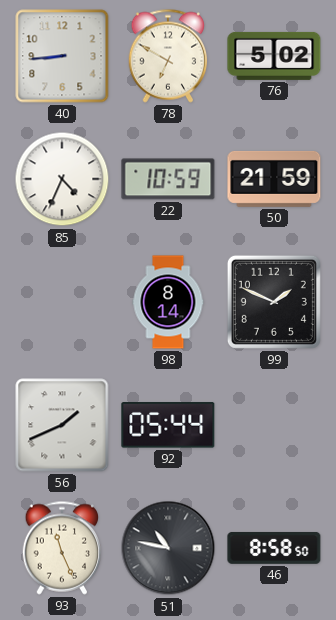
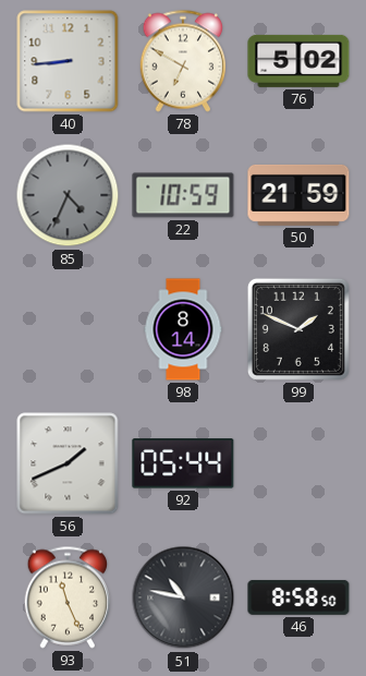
85 dial: white -> grey
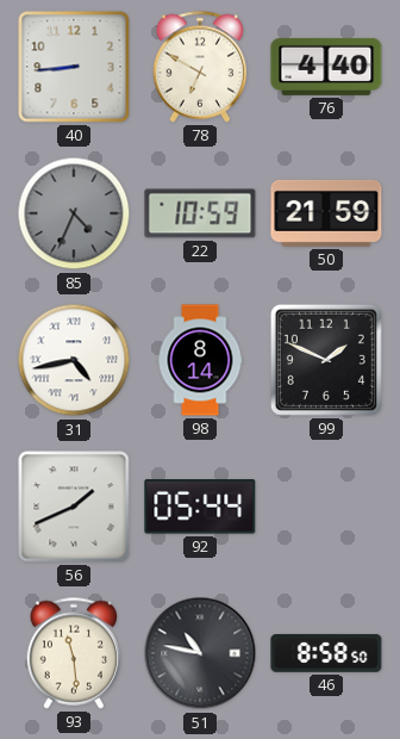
76: 5:02 -> 4:40
31: none -> 4:43
93: 11:26 -> 11:29
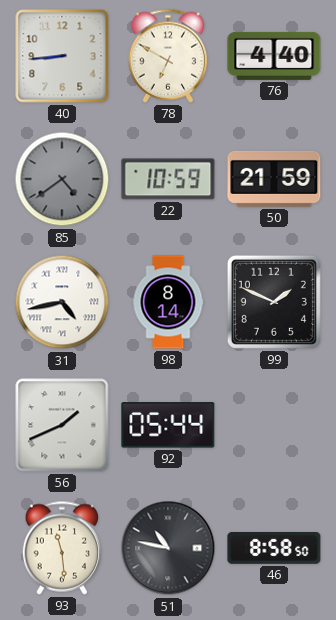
85: 4:34 -> 4:39
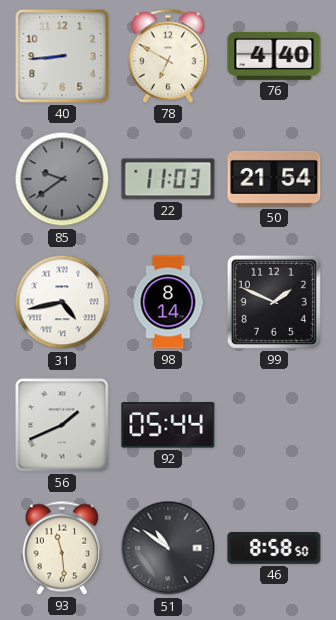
85: 4:39 -> 9:39
22: 10:59 -> 11:03
50: 21:59 -> 21:54
51: 10:47 -> 10:51
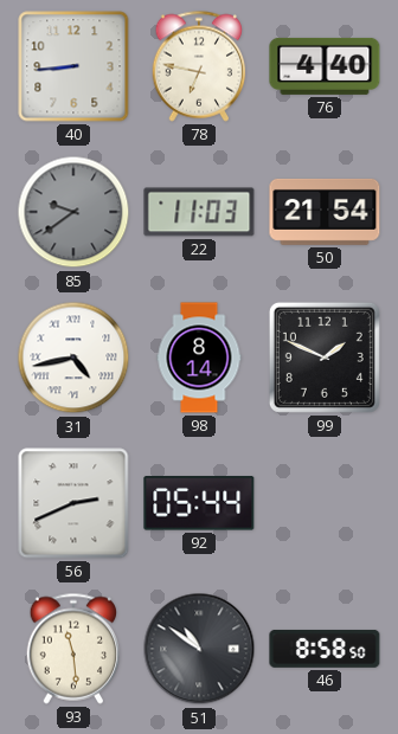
78: 6:50 -> 6:47
56: 1:41 -> 2:41
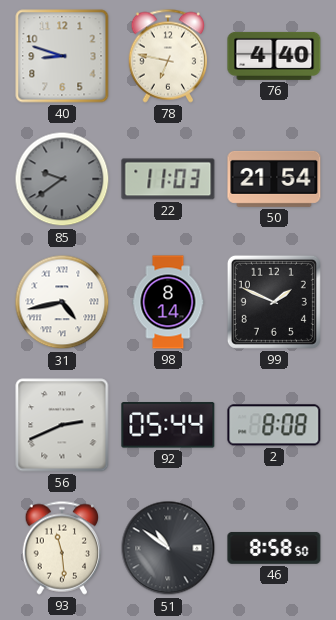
40: 8:44 -> 8:48
2: none -> 8:08
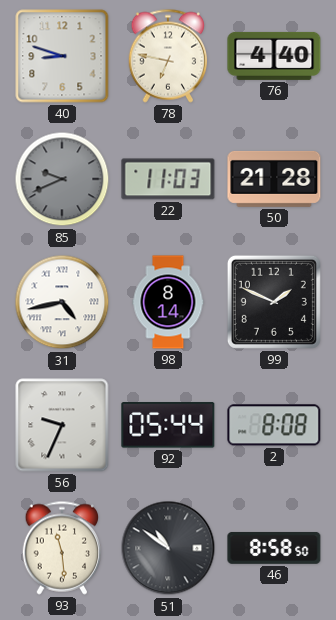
85: 9:39 -> 9:41
50: 21:54 -> 21:28
56: 2:41 -> 9:34
